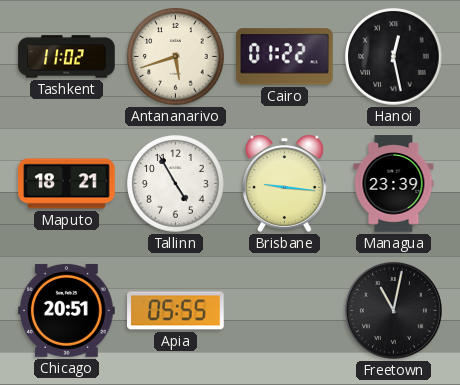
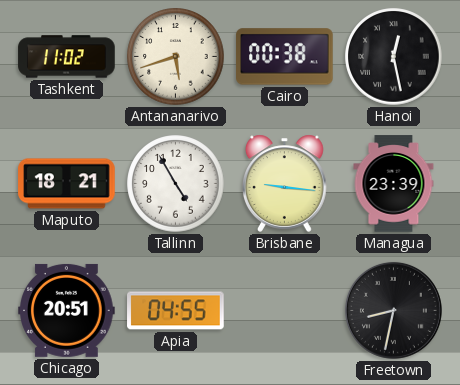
Cairo: 01:22 -> 00:38
Apia: 05:55 -> 04:55
Freetown: 11:02 -> 8:32
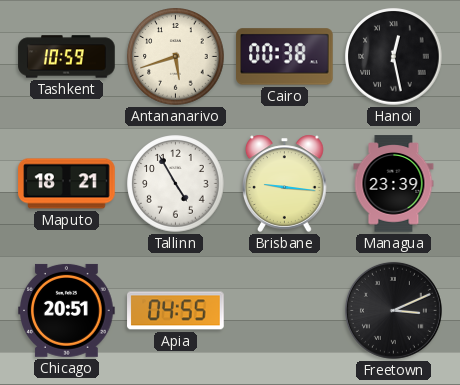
Tashkent: 11:02 -> 10:59
Freetown: 8:32 -> 3:11
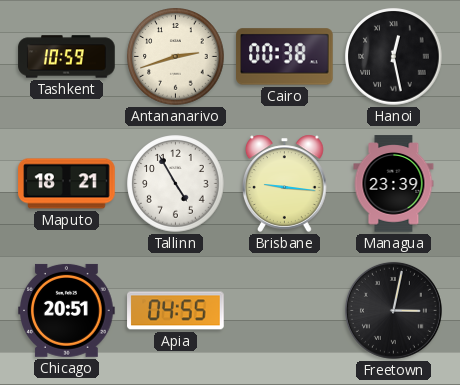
Antananarivo: 5:42 -> 2:42
Freetown: 3:11 -> 3:02
